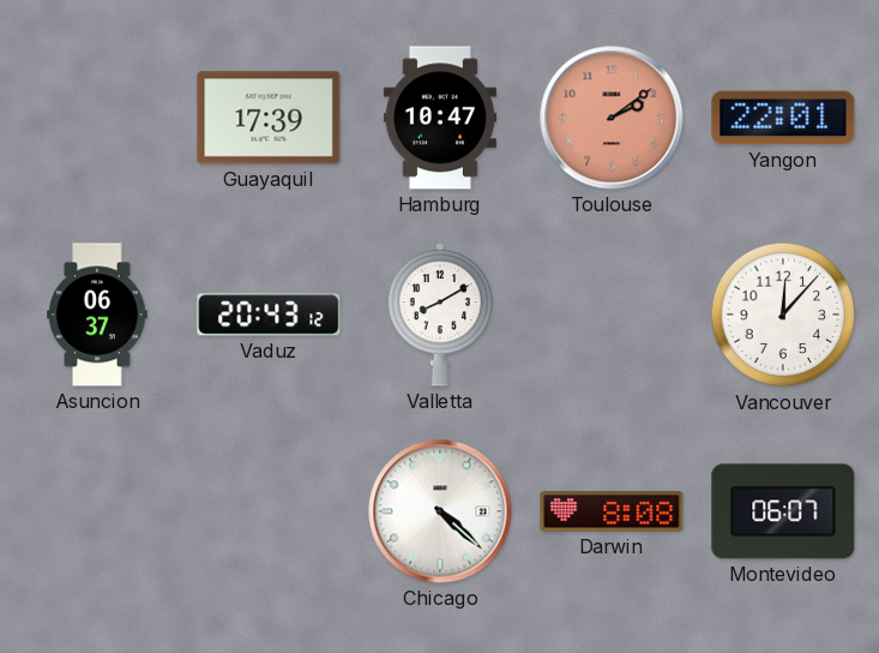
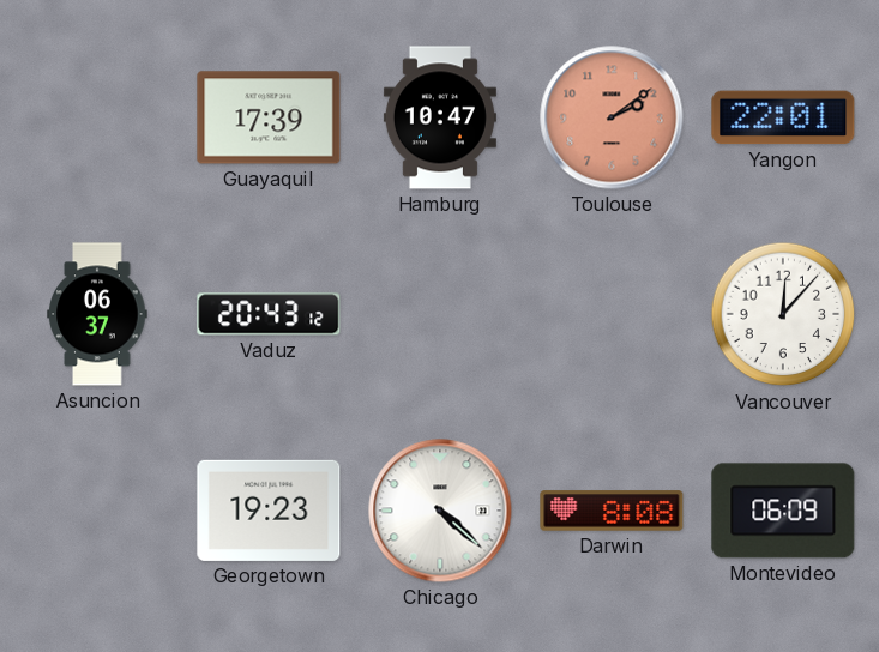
Valletta: 8:10 -> none
Georgetown: none -> 19:23
Montevideo: 06:07 -> 06:09
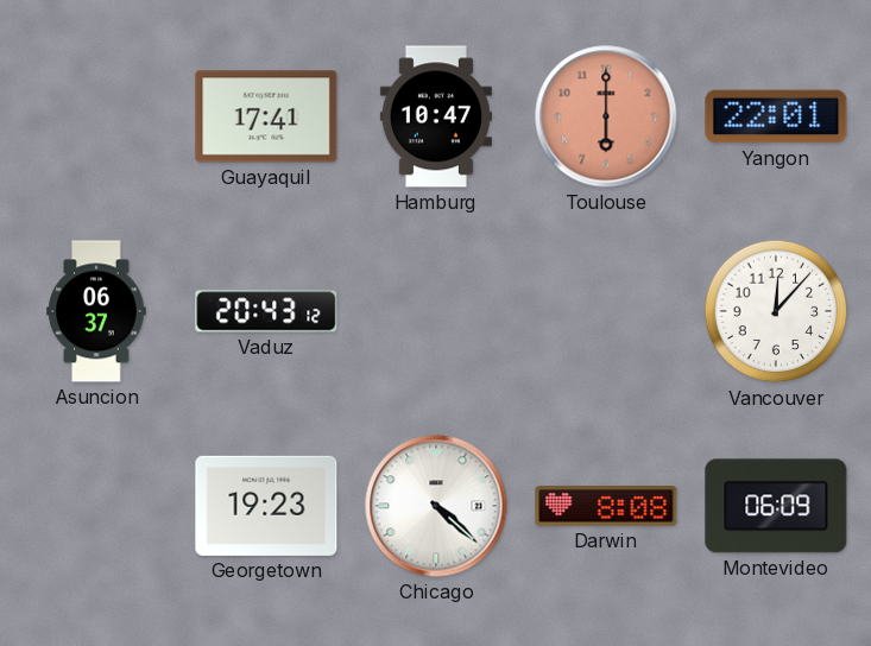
Guayaquil: 17:39 -> 17:41
Toulouse: 2:09 -> 6:00
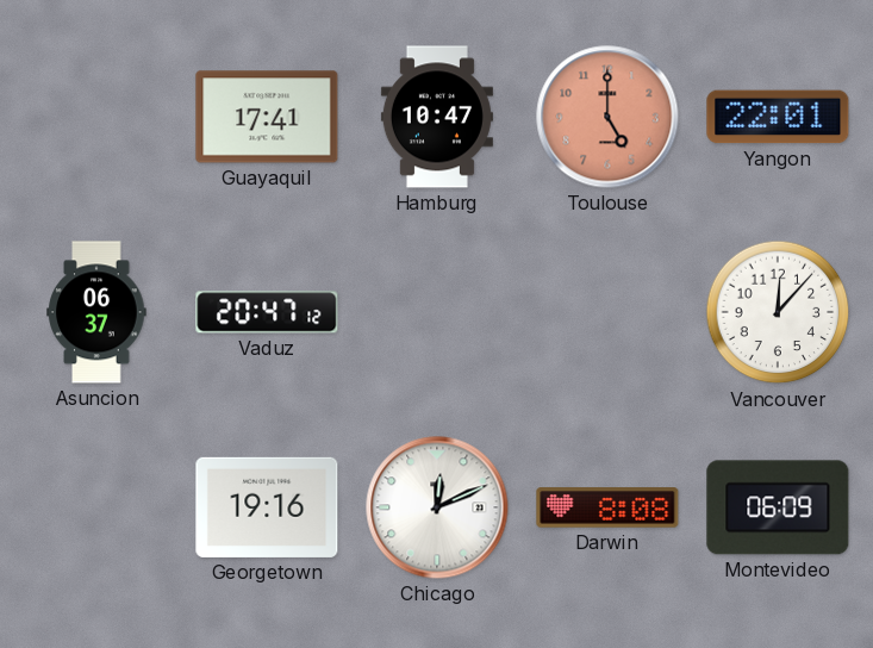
Toulouse: 6:00 -> 5:00
Vaduz: 20:43 -> 20:47
Georgetown: 19:23 -> 19:16
Chicago: 4:22 -> 12:11
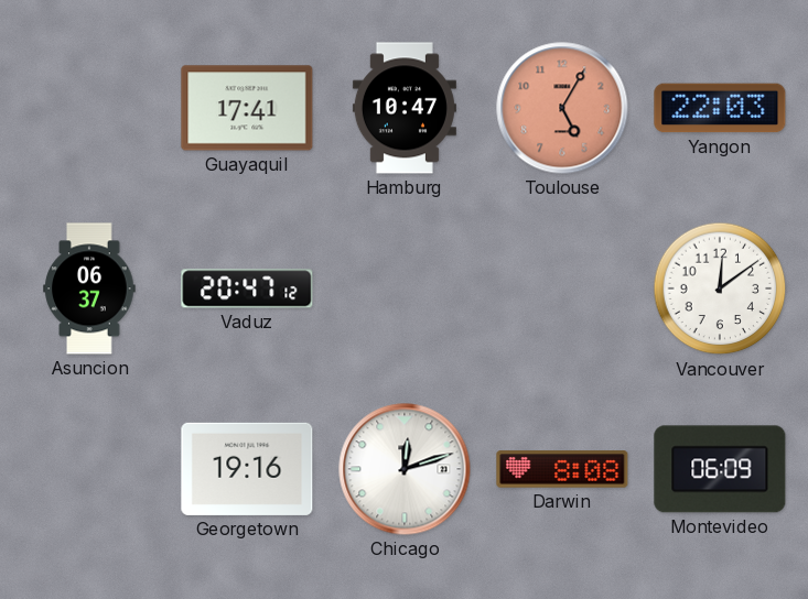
Toulouse: 5:00 -> 5:05
Yangon: 22:01 -> 22:03
Vancouver: 12:07 -> 12:09
Chicago: 12:11 -> 12:12
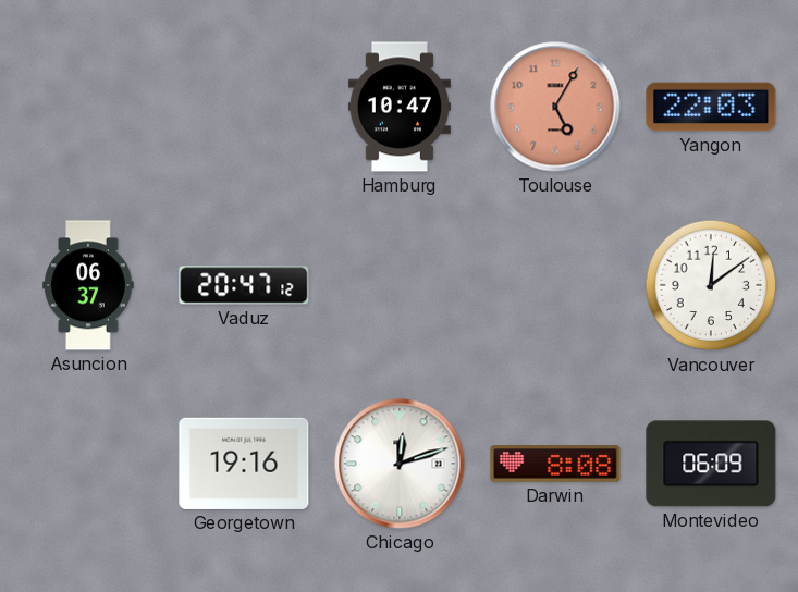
Guayaquil: 17:41 -> none
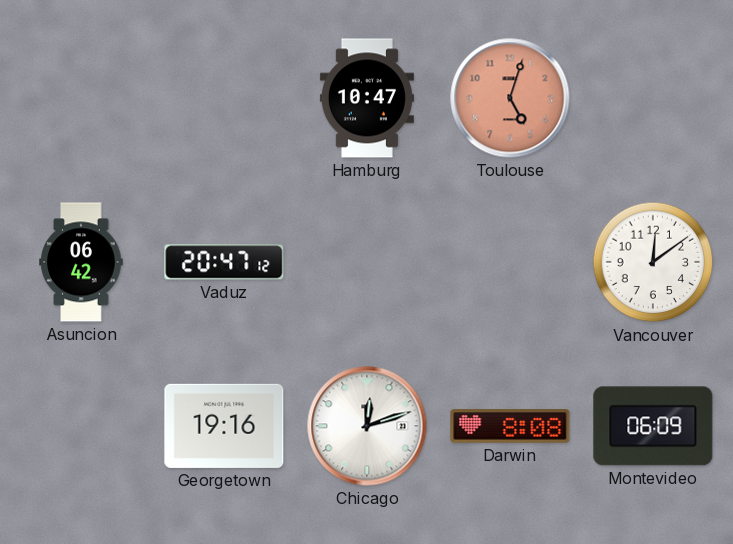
Toulouse: 5:05 -> 5:03
Yangon: 22:03 -> none
Asuncion: 06:37 -> 06:42
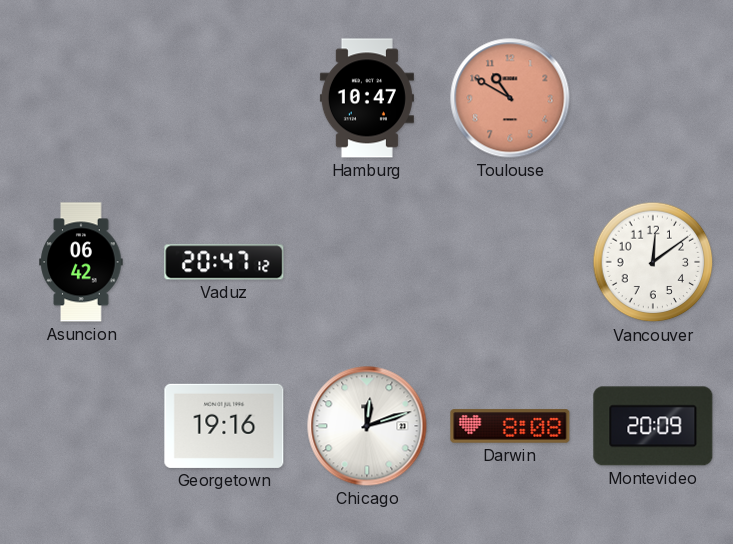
Toulouse: 5:03 -> 10:50
Montevideo: 06:09 -> 20:09
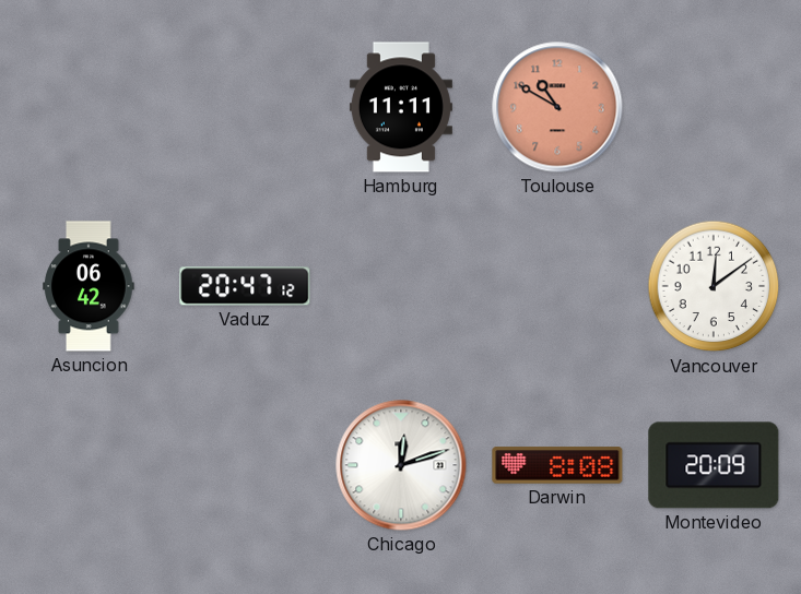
Hamburg: 10:47 -> 11:11
Georgetown: 19:16 -> none
